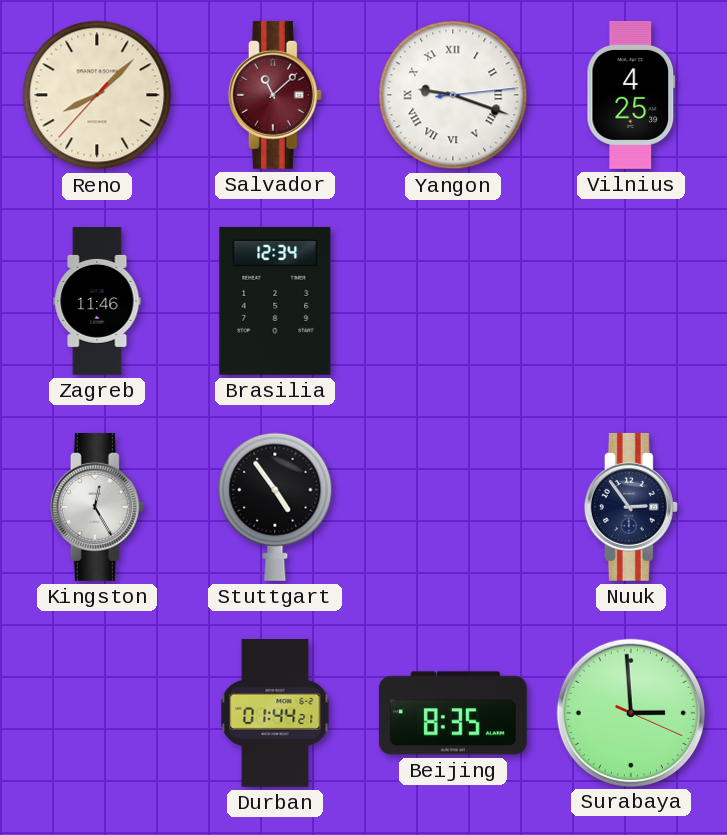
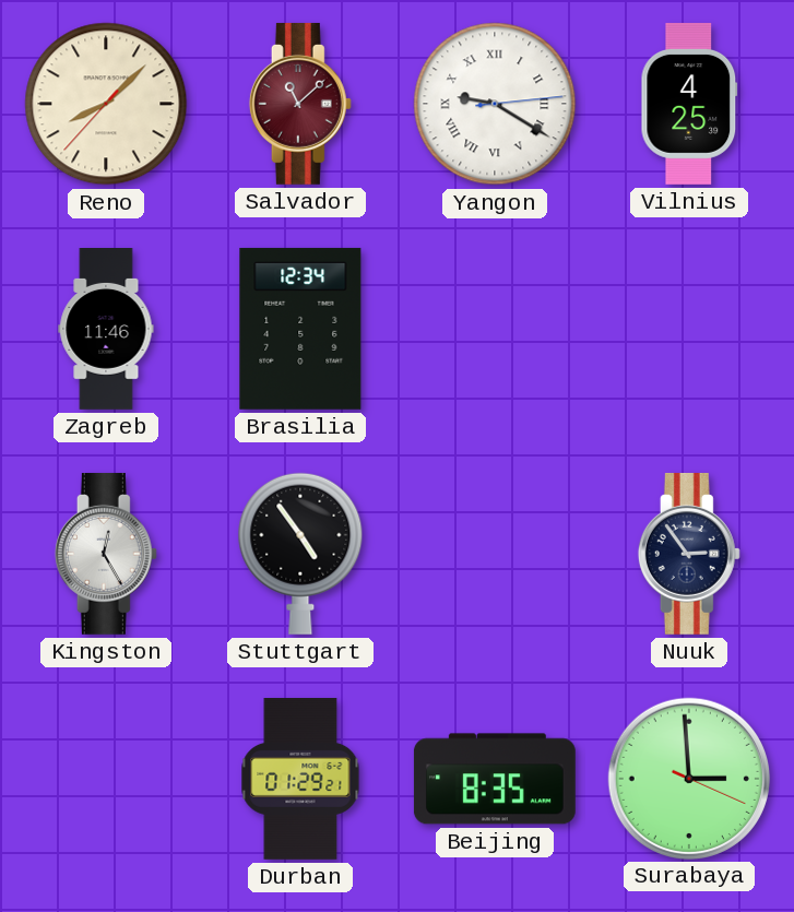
Yangon: 9:18 -> 9:20
Durban: 01:44 -> 01:29
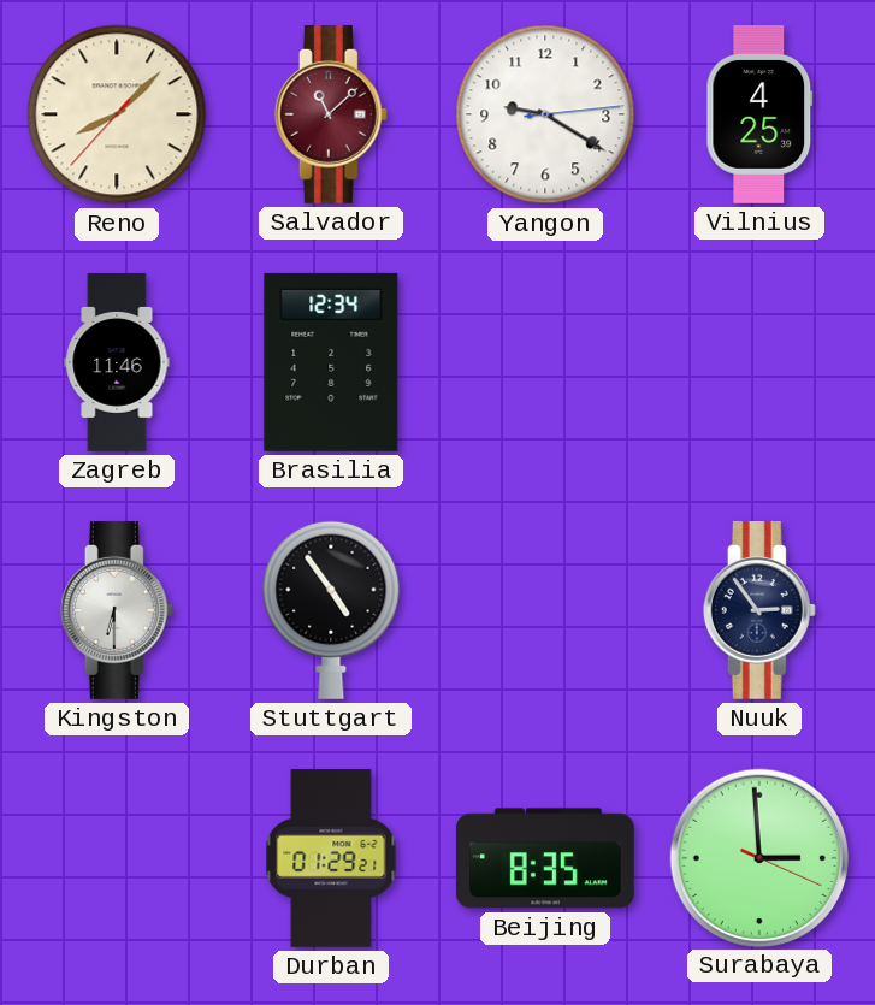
Yangon numerals: Roman -> Arabic
Kingston: 12:25 -> 6:30
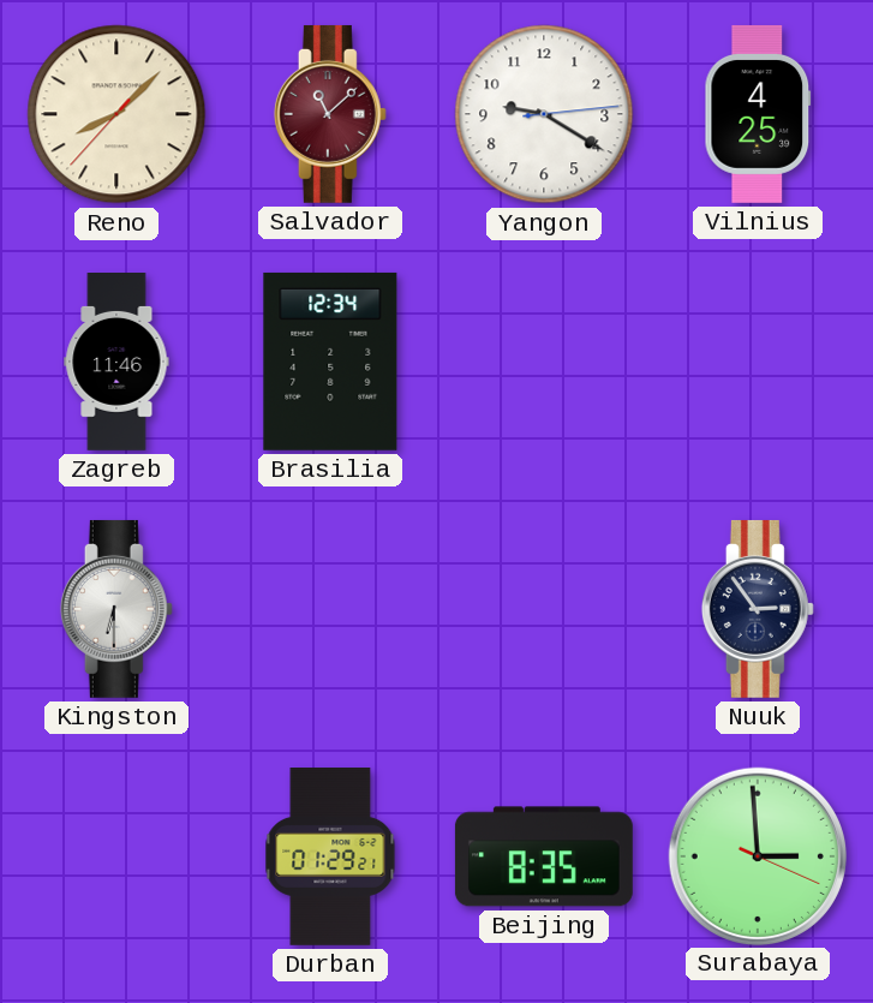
Stuttgart: 4:54 -> none
